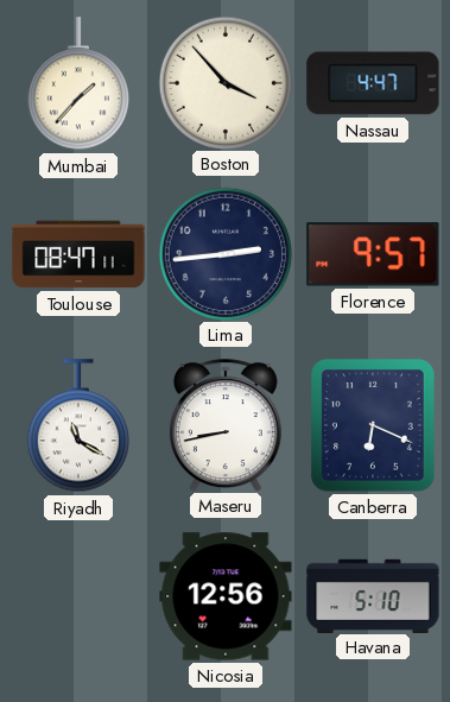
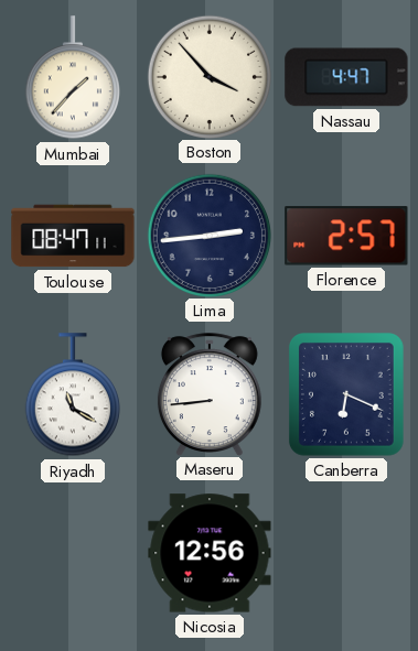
Florence: 9:57 -> 2:57
Maseru: 8:43 -> 8:44
Havana: 5:10 -> none
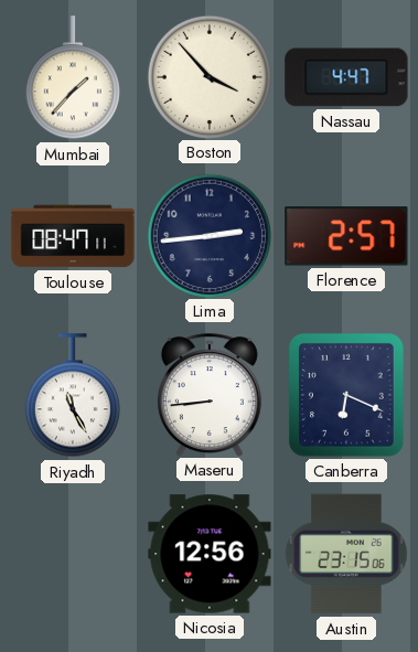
Riyadh: 11:20 -> 11:25
Austin: none -> 23:15
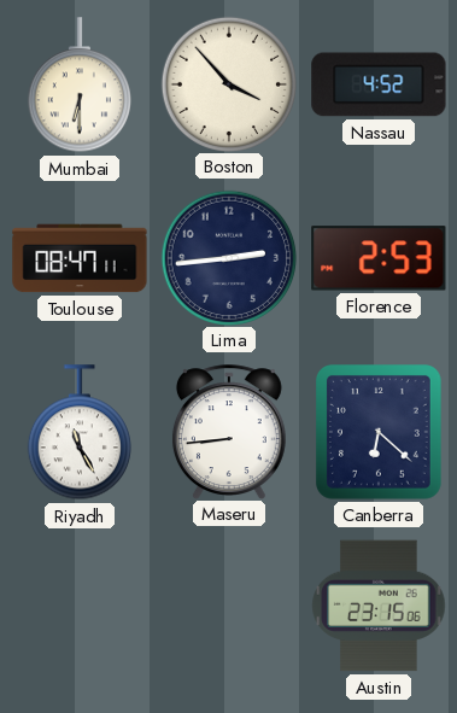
Mumbai: 1:37 -> 6:30
Nassau: 4:47 -> 4:52
Florence: 2:57 -> 2:53
Canberra: 6:19 -> 6:22
Nicosia: 12:56 -> none
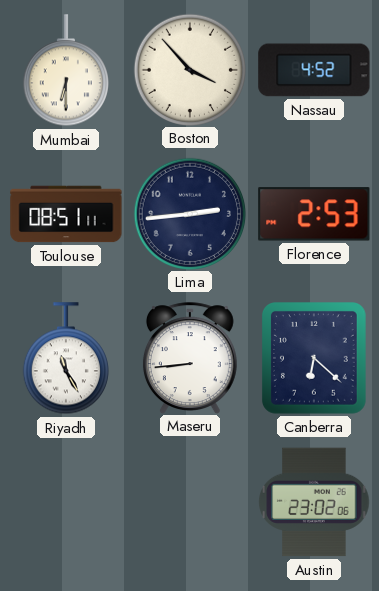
Toulouse: 08:47 -> 08:51
Austin: 23:15 -> 23:02
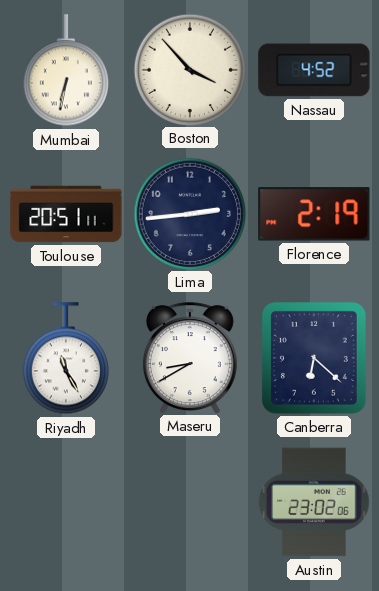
Mumbai: 6:30 -> 6:32
Toulouse: 08:51 -> 20:51
Florence: 2:53 -> 2:19
Maseru: 8:44 -> 8:40
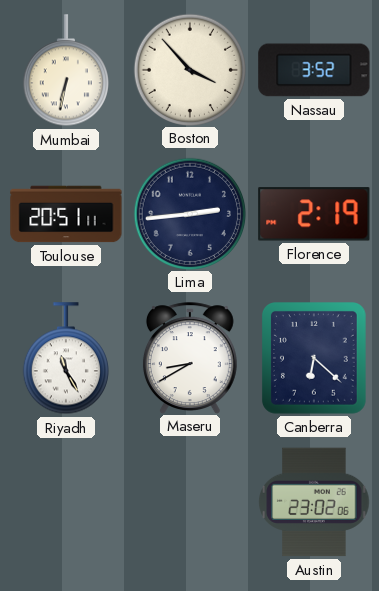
Nassau: 4:52 -> 3:52
